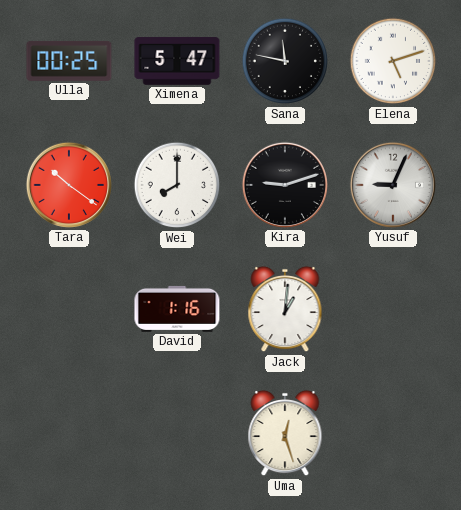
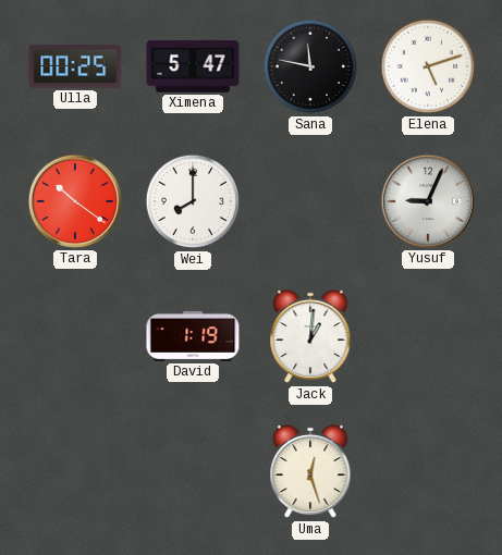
Kira: 9:12 -> none
David: 1:16 -> 1:19
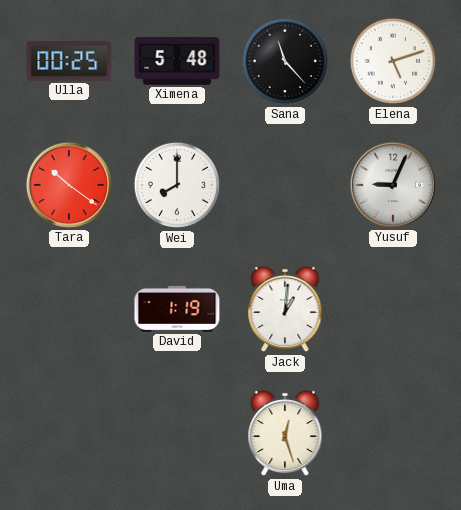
Ximena: 5:47 -> 5:48
Sana: 11:47 -> 11:23
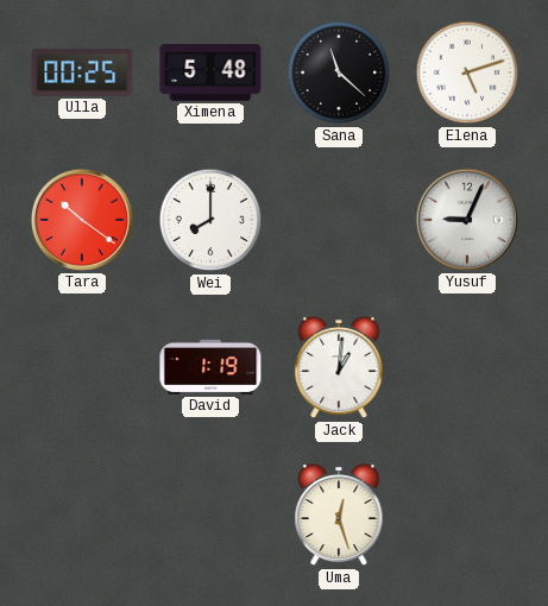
Sana: 11:23 -> 11:22
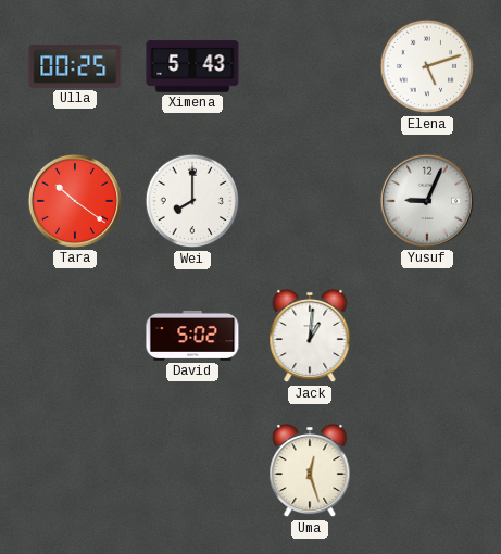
Ximena: 5:48 -> 5:43
Sana: 11:22 -> none
David: 1:19 -> 5:02
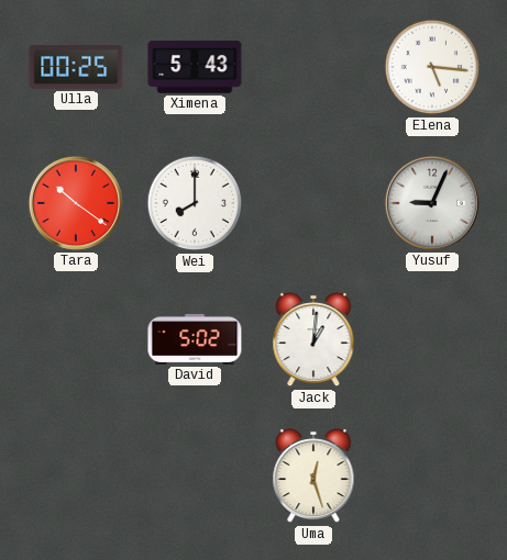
Elena: 5:12 -> 5:16
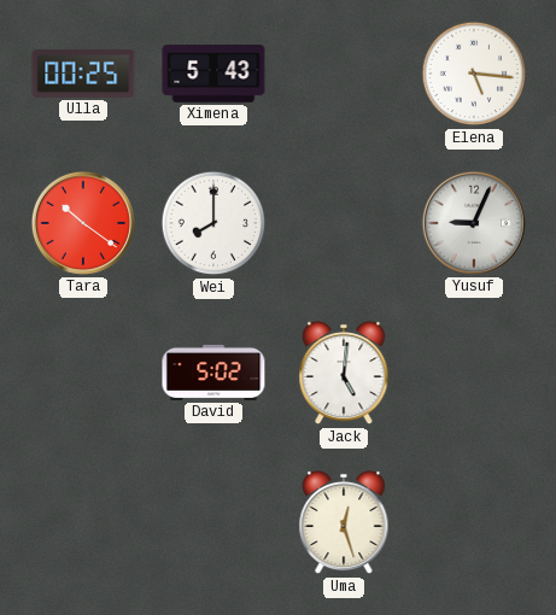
Jack: 1:01 -> 5:01
